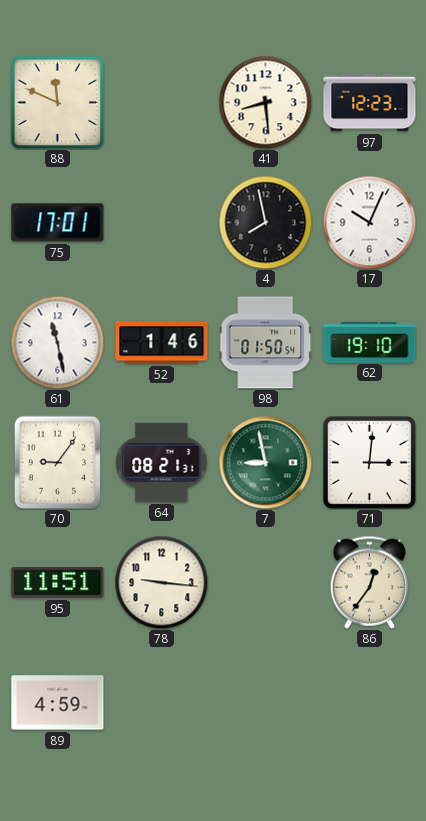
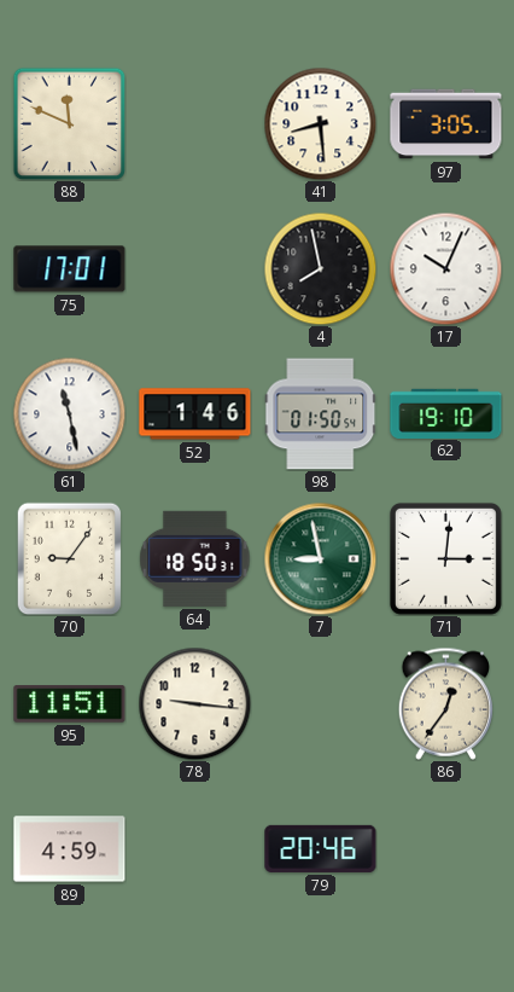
97: 12:23 -> 3:05
64: 08:21 -> 18:50
79: none -> 20:46
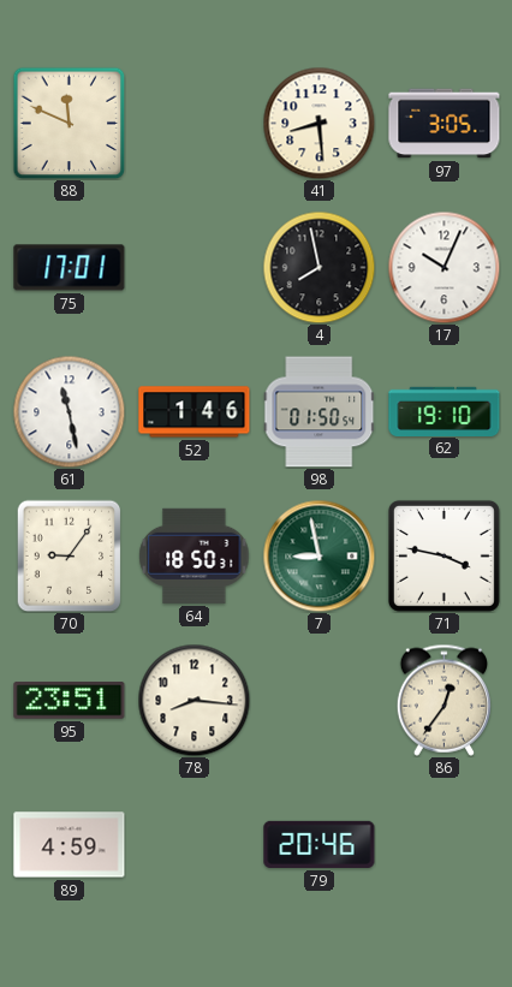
71: 3:01 -> 3:47
95: 11:51 -> 23:51
78: 9:16 -> 8:16
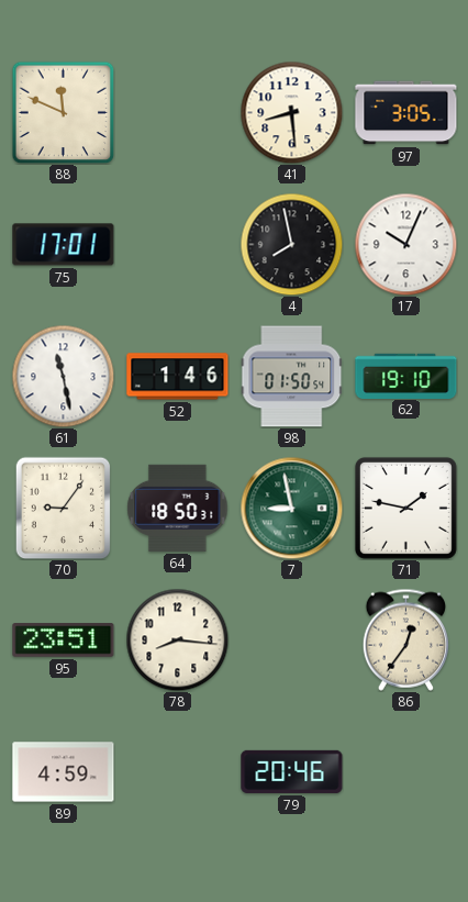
71: 3:47 -> 1:47
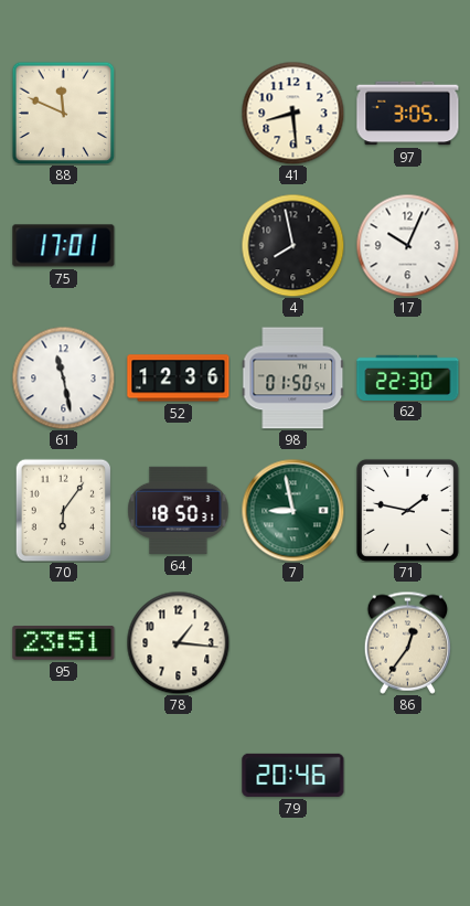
52: 1:46 -> 12:36
62: 19:10 -> 22:30
70: 9:06 -> 6:06
78: 8:16 -> 1:16
89: 4:59 -> none
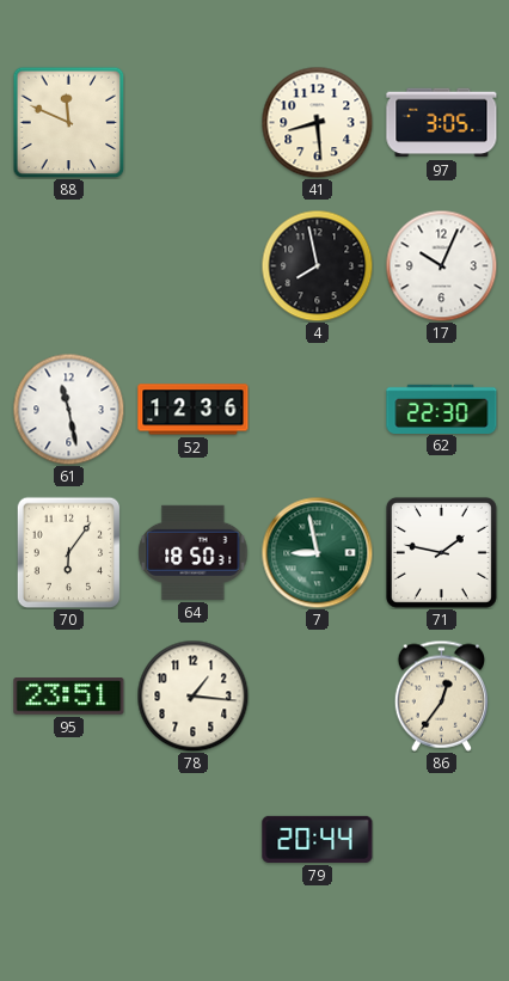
75: 17:01 -> none
98: 01:50 -> none
79: 20:46 -> 20:44
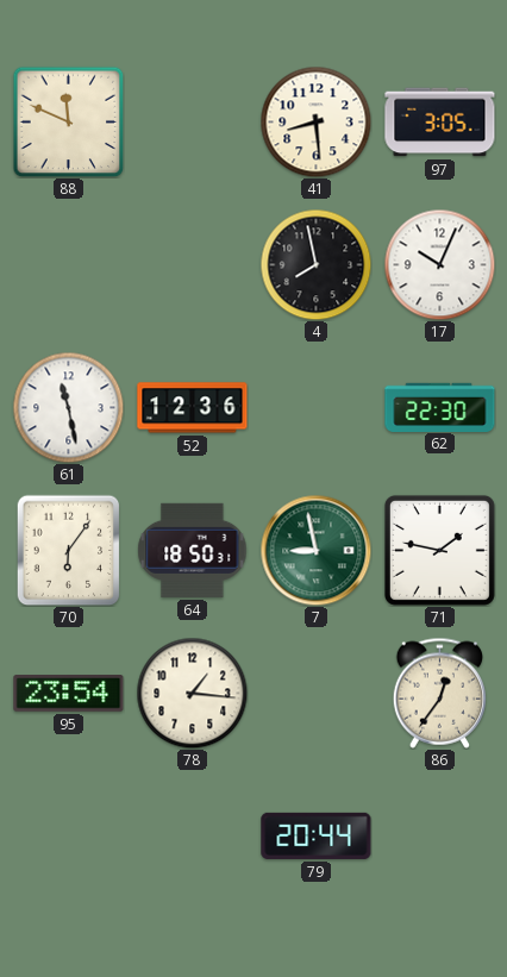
95: 23:51 -> 23:54
